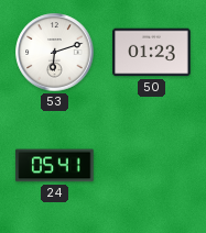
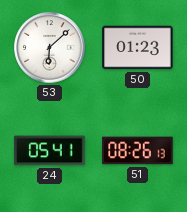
53: 6:12 -> 6:08
51: none -> 08:26
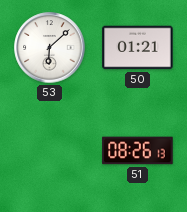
50: 01:23 -> 01:21
24: 05:41 -> none
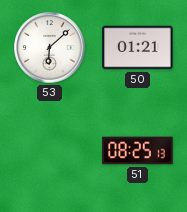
51: 08:26 -> 08:25
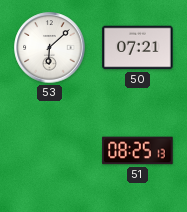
50: 01:21 -> 07:21
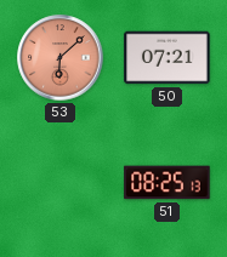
53 dial: white -> salmon
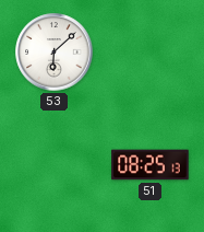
53 dial: salmon -> white
50: 07:21 -> none
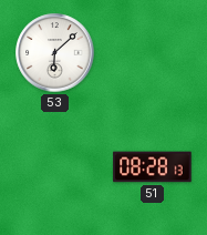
51: 08:25 -> 08:28
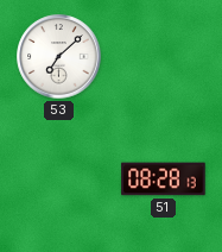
53: 6:08 -> 7:08
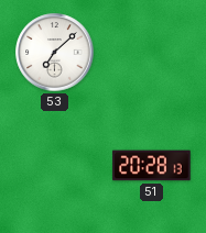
51: 08:28 -> 20:28
